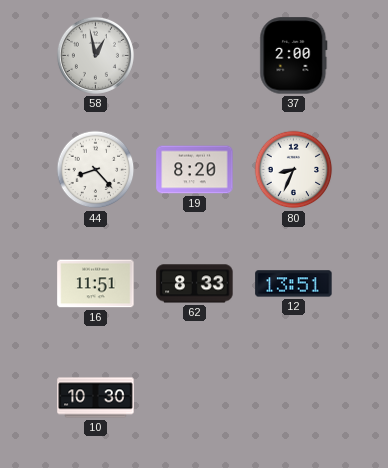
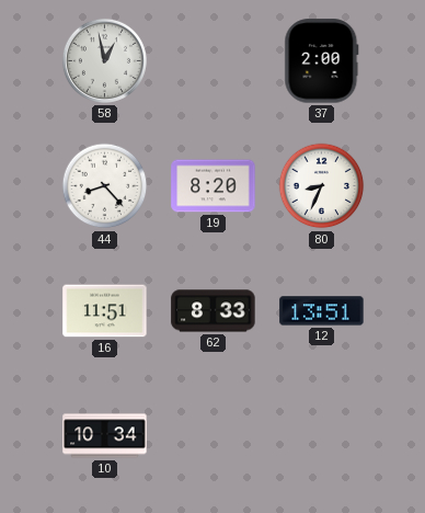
10: 10:30 -> 10:34
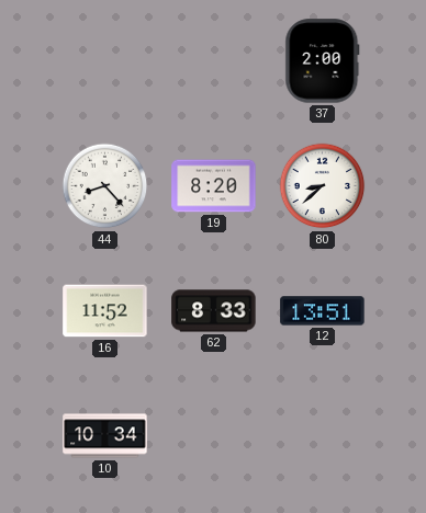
58: 12:58 -> none
80: 8:34 -> 8:38
16: 11:51 -> 11:52
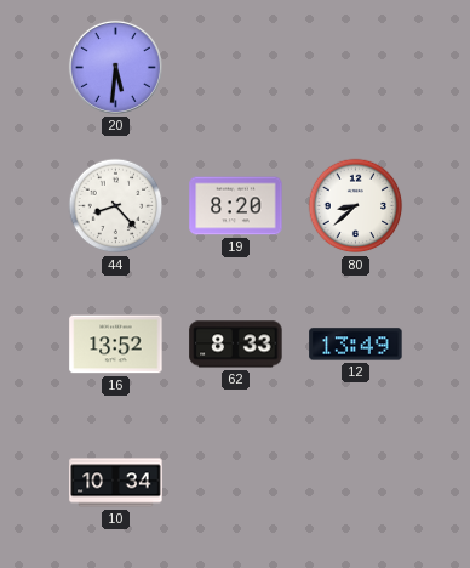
20: none -> 5:31
37: 2:00 -> none
16: 11:52 -> 13:52
12: 13:51 -> 13:49
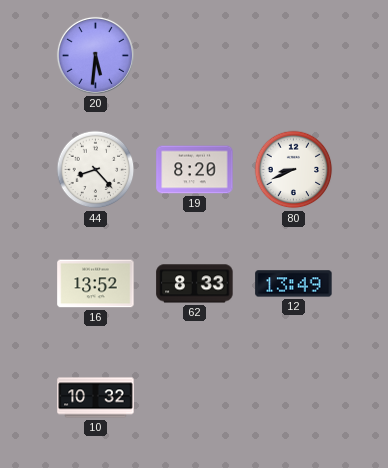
80: 8:38 -> 8:41
10: 10:34 -> 10:32
